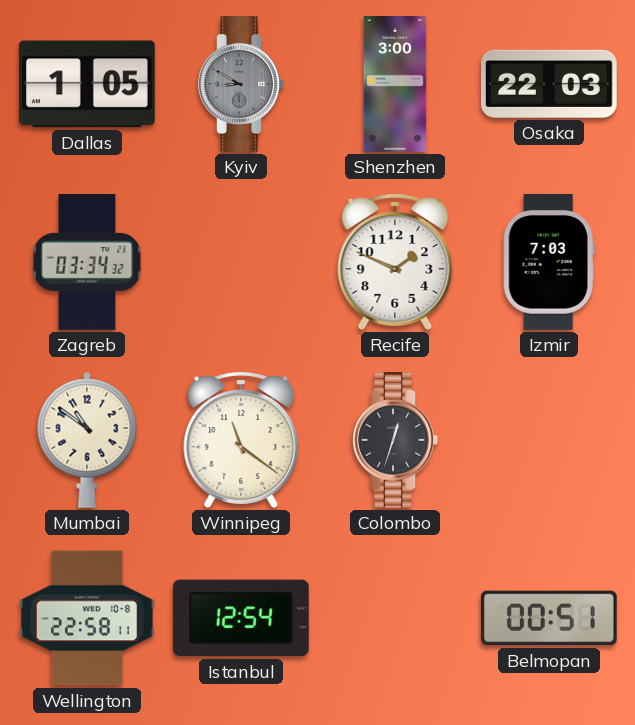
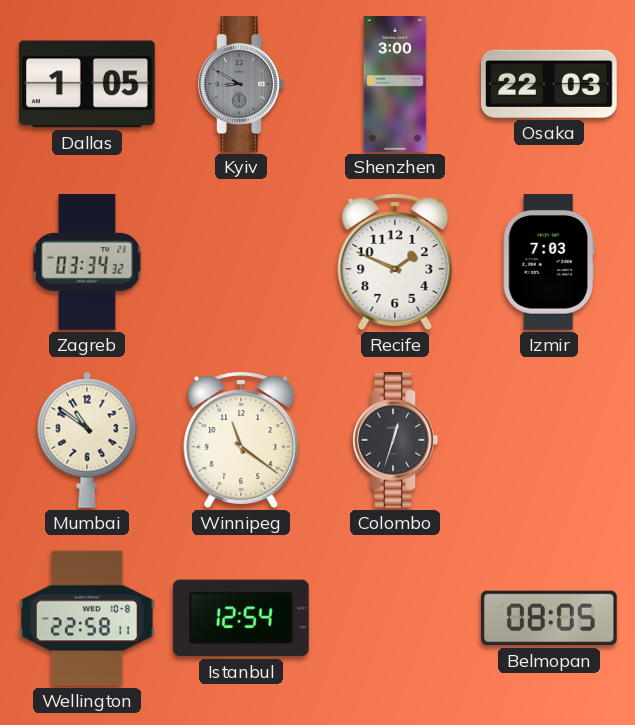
Belmopan: 00:51 -> 08:05
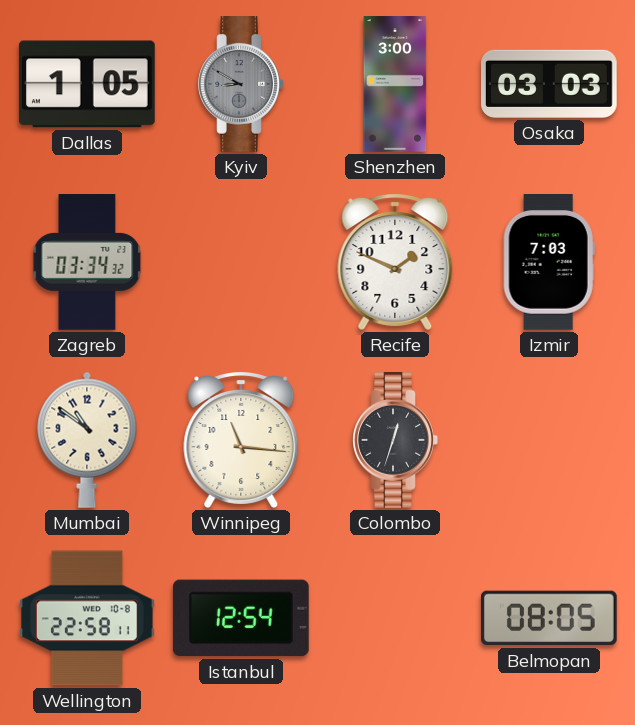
Osaka: 22:03 -> 03:03
Winnipeg: 11:21 -> 11:16
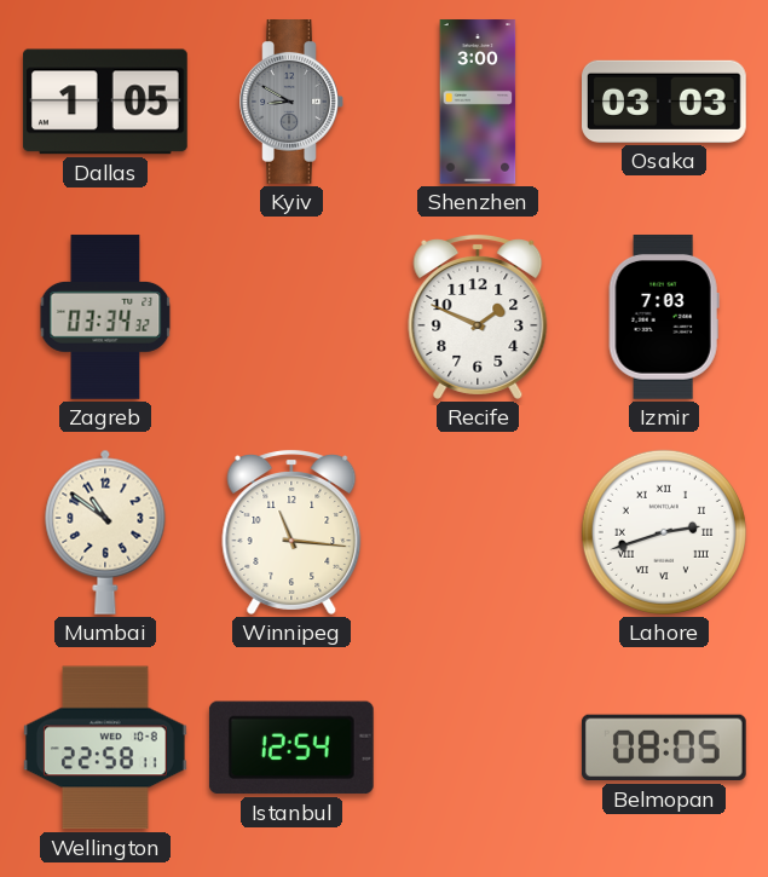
Colombo: 12:33 -> none
Lahore: none -> 2:42
